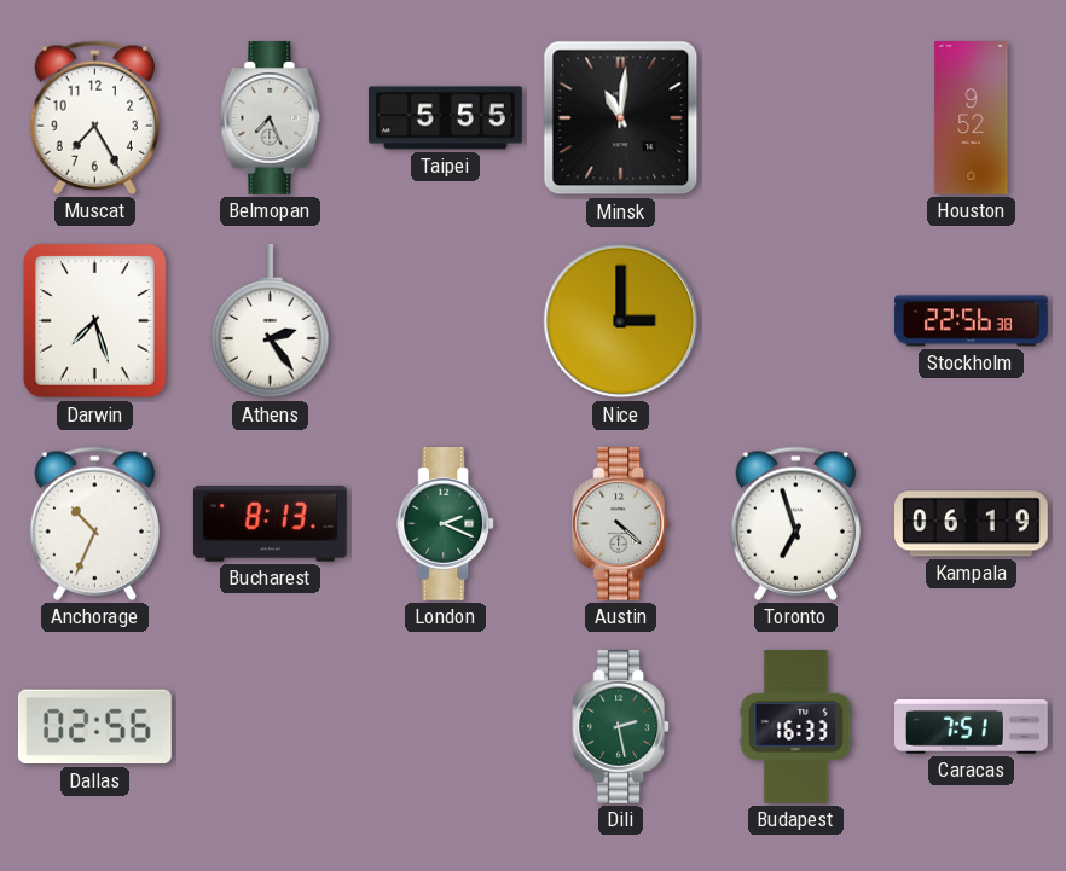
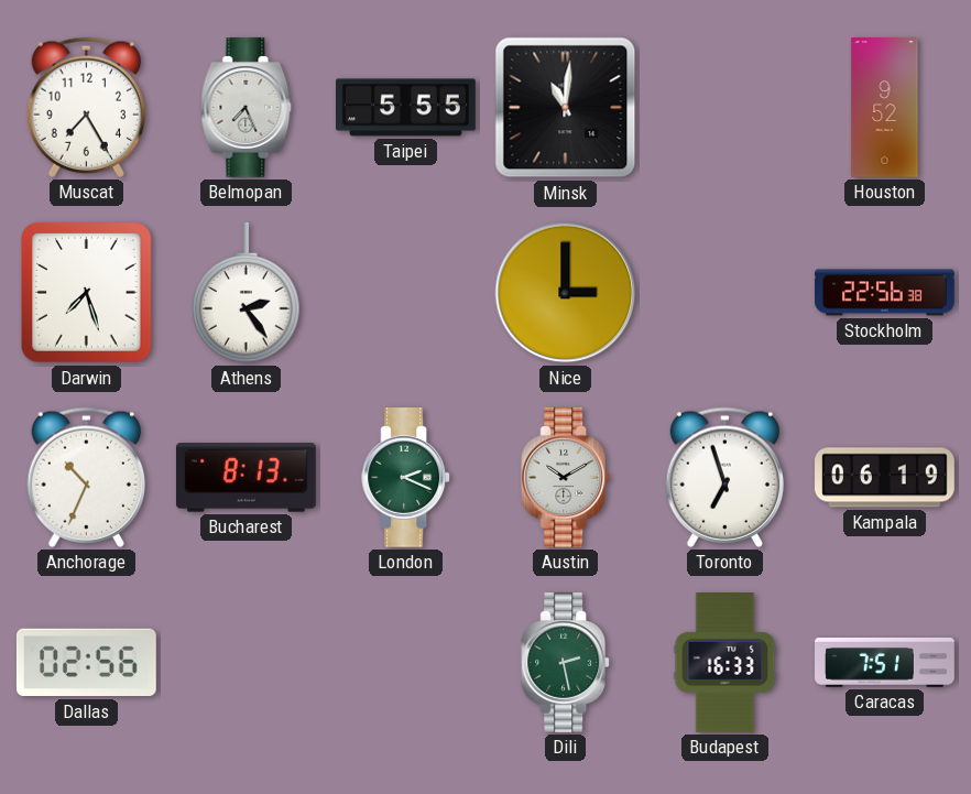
Austin: 4:22 -> 10:10
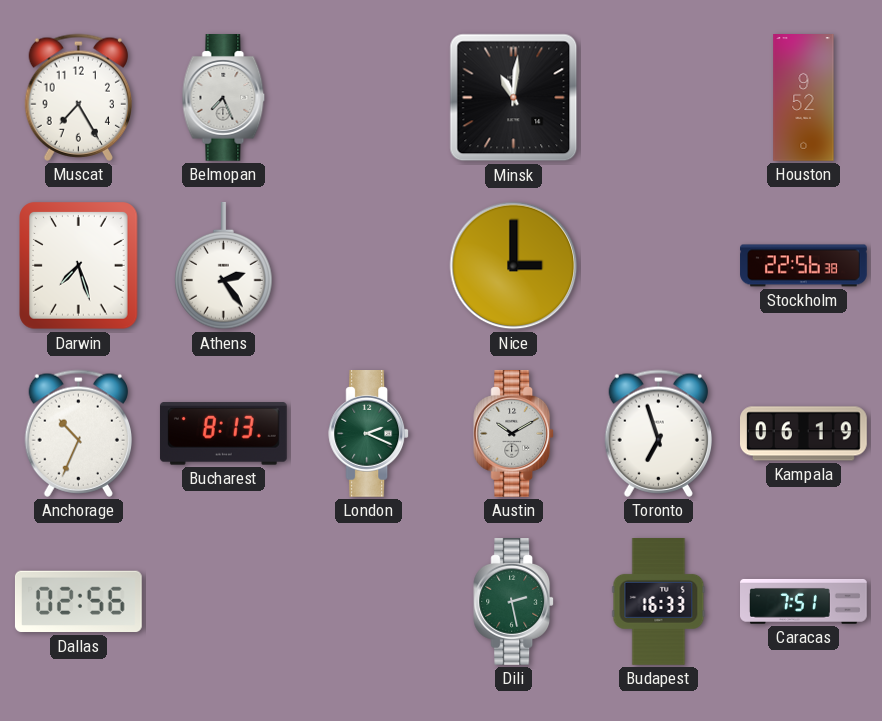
Taipei: 5:55 -> none
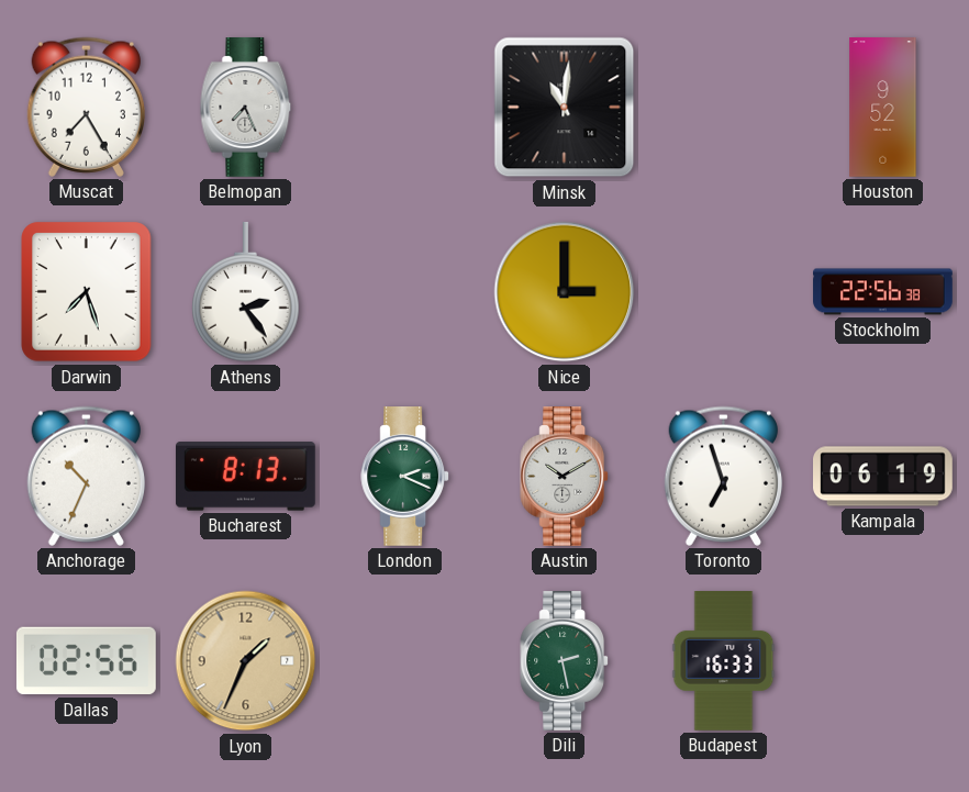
Lyon: none -> 1:34
Caracas: 7:51 -> none
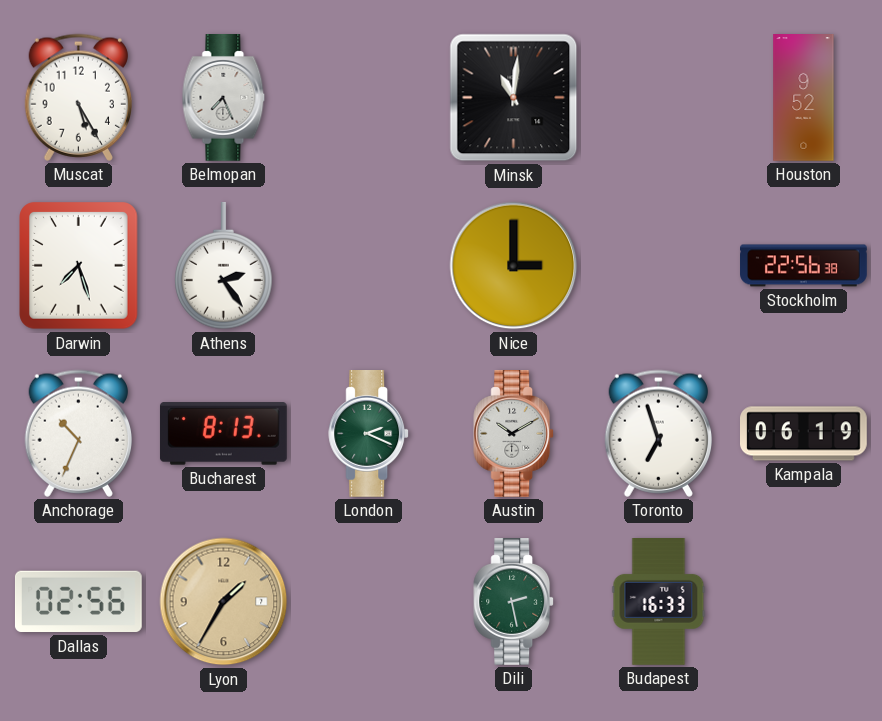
Muscat: 7:25 -> 5:25
Lyon: 1:34 -> 1:35
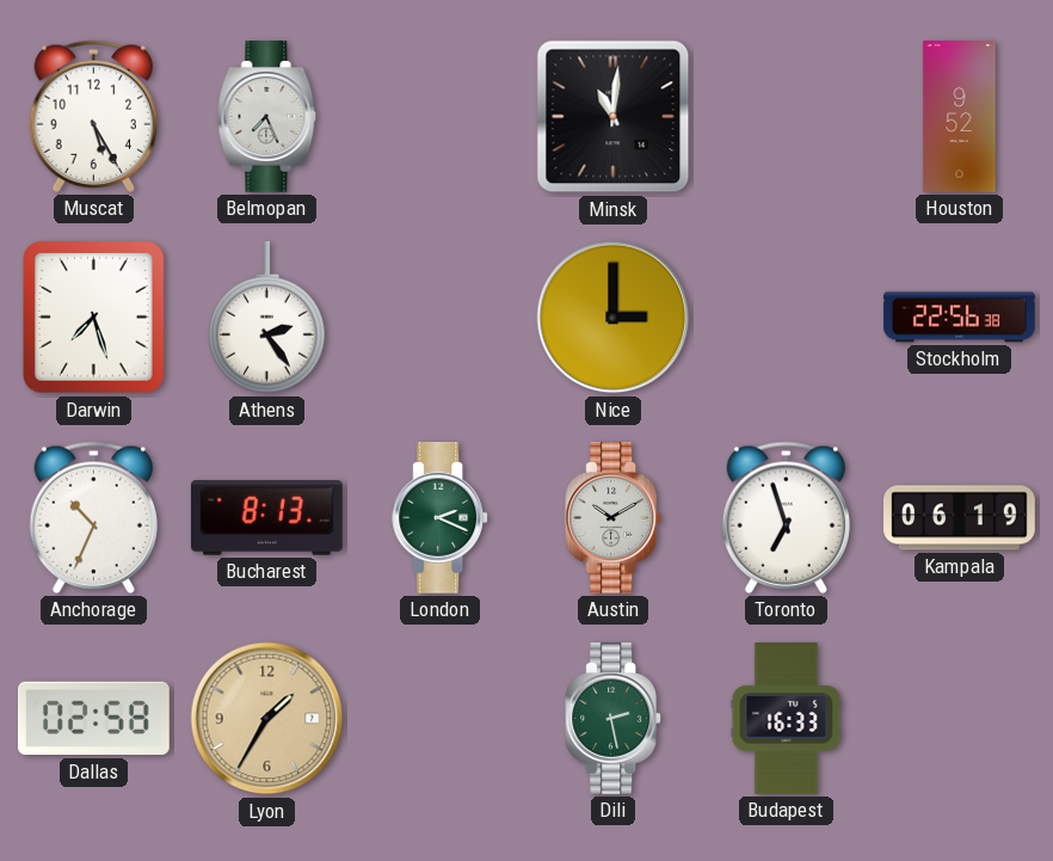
Dallas: 02:56 -> 02:58
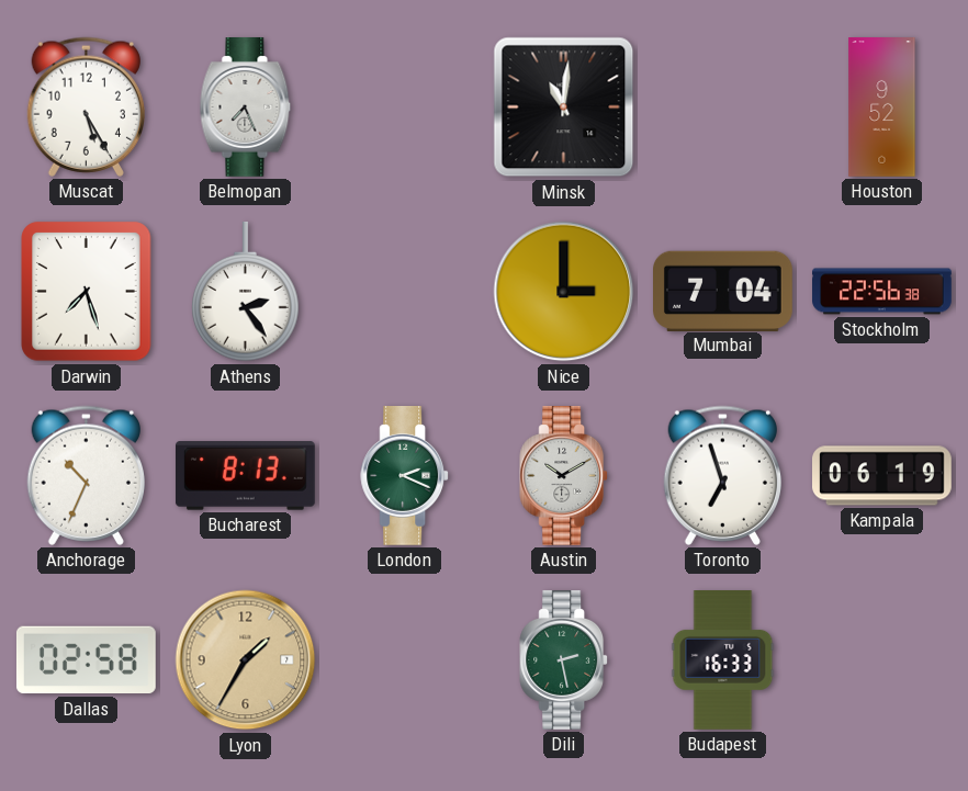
Mumbai: none -> 7:04
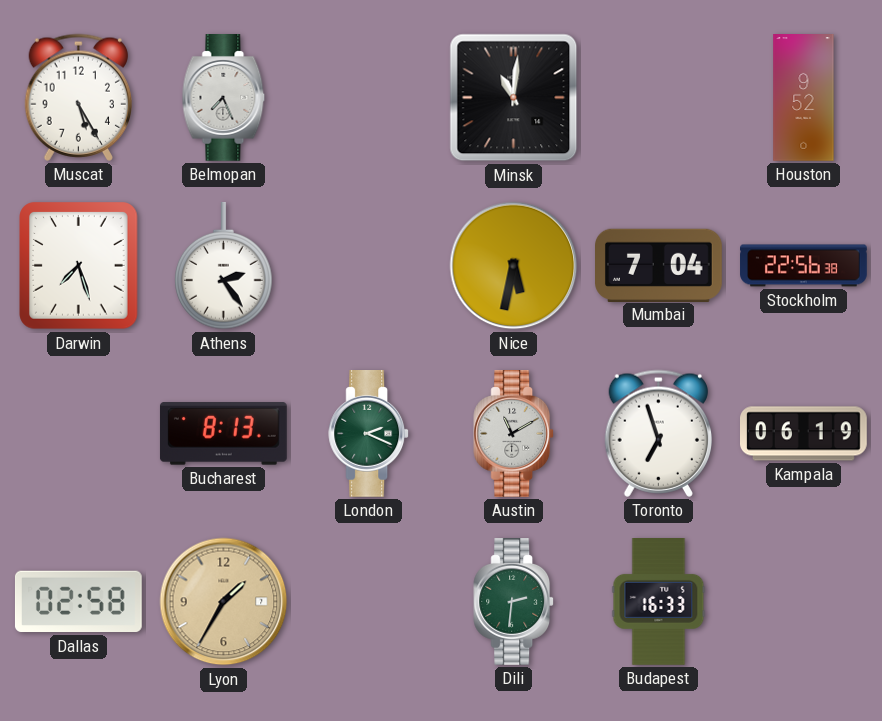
Nice: 3:00 -> 5:32
Anchorage: 10:34 -> none
Austin: 10:10 -> 11:10
Dili: 2:28 -> 2:31
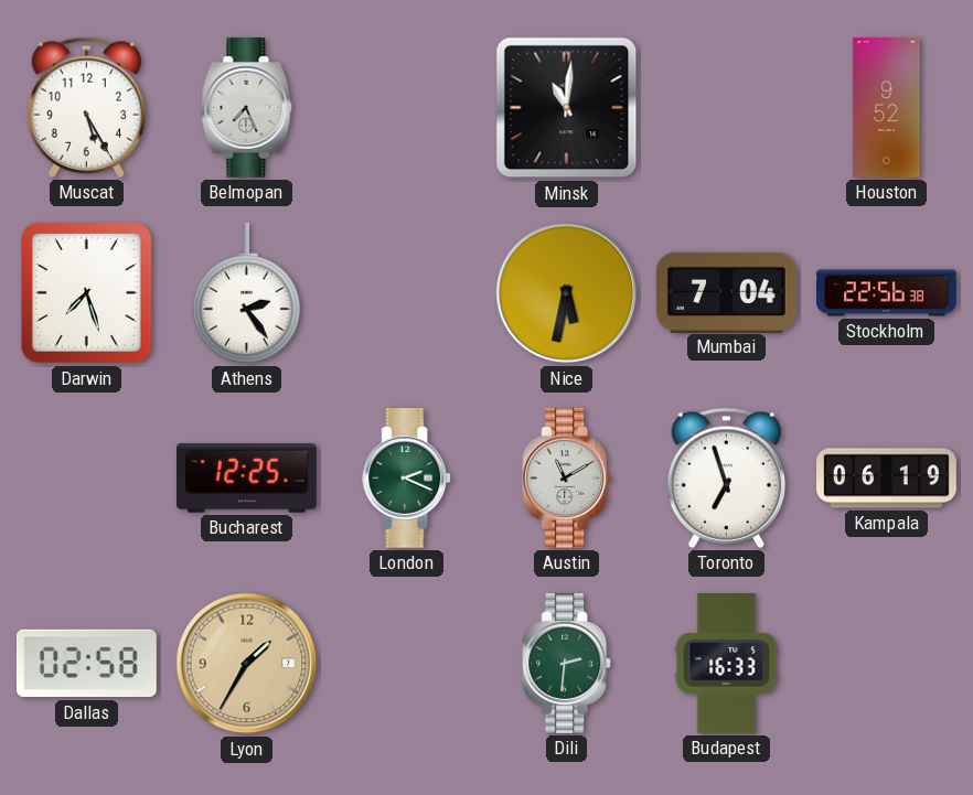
Bucharest: 8:13 -> 12:25
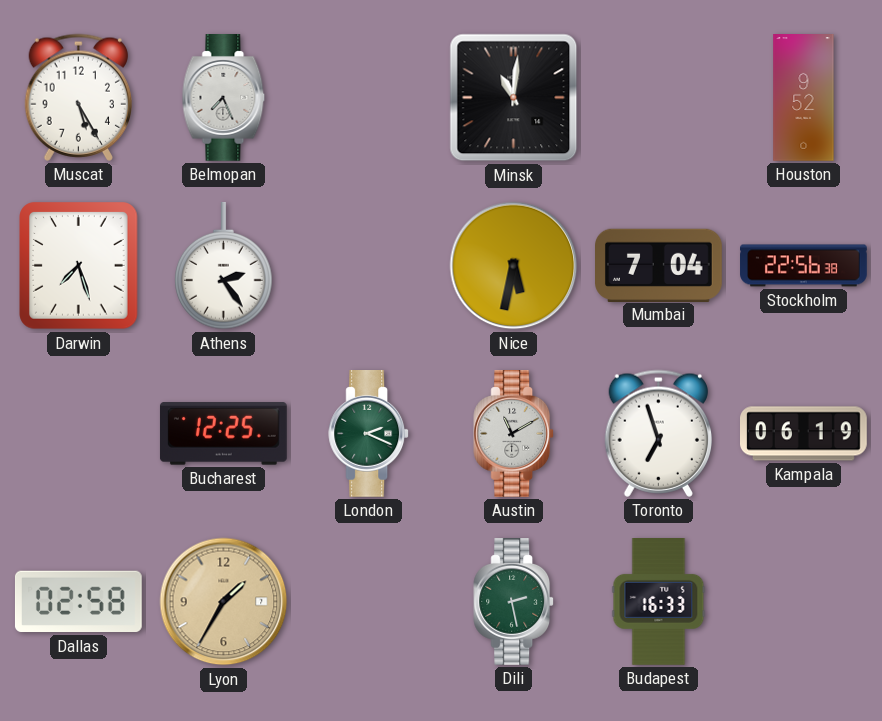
Dili: 2:31 -> 2:28
